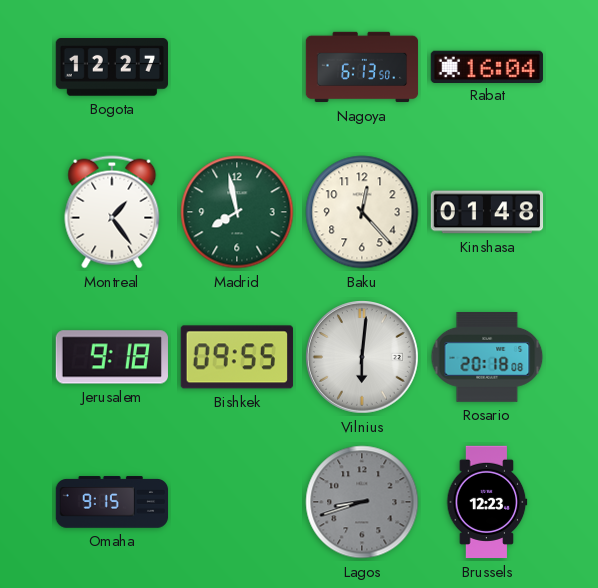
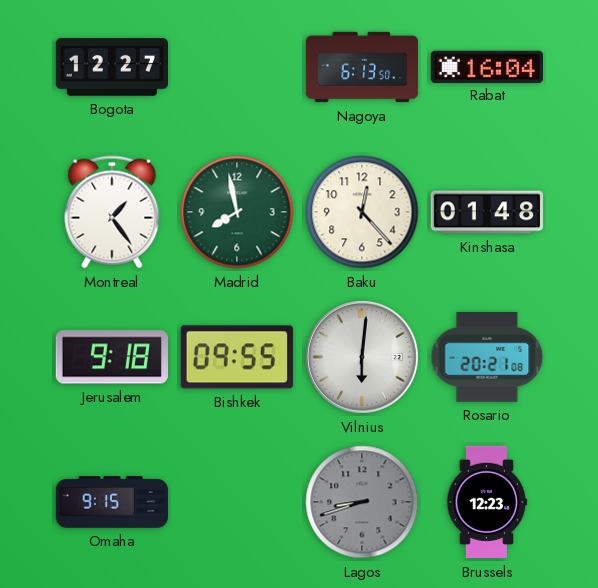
Rosario: 20:18 -> 20:21
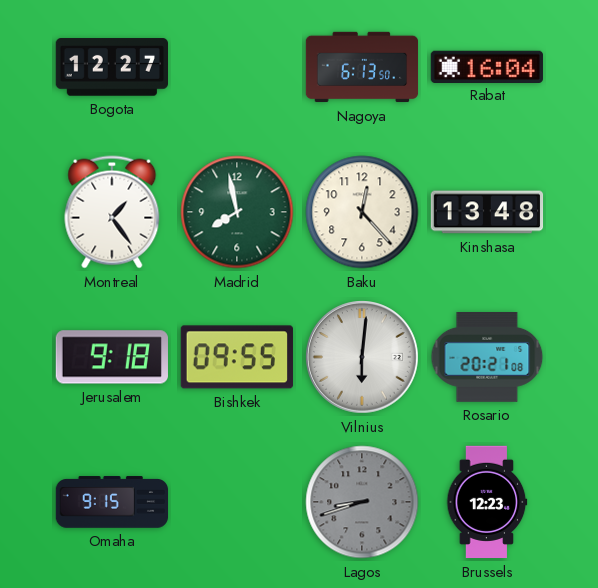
Kinshasa: 01:48 -> 13:48
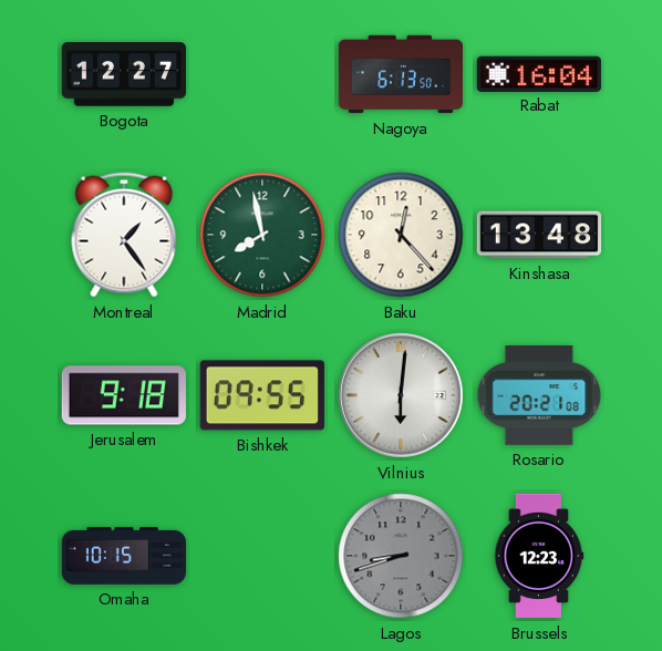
Omaha: 9:15 -> 10:15
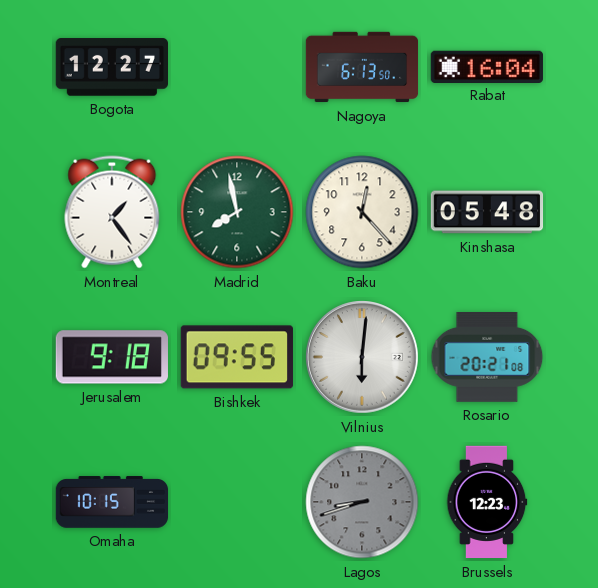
Kinshasa: 13:48 -> 05:48
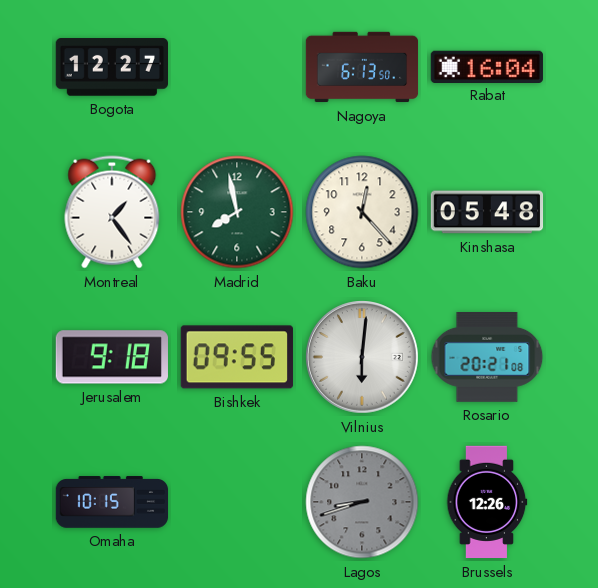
Brussels: 12:23 -> 12:26
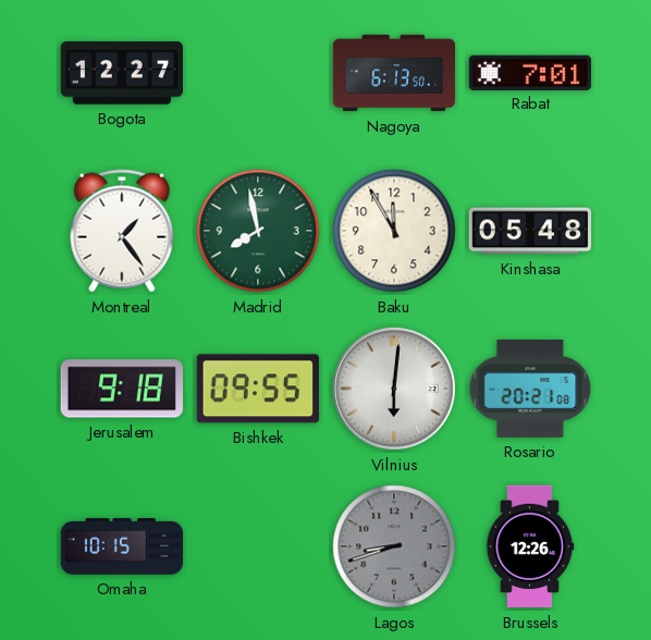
Rabat: 16:04 -> 7:01
Baku: 12:23 -> 11:55
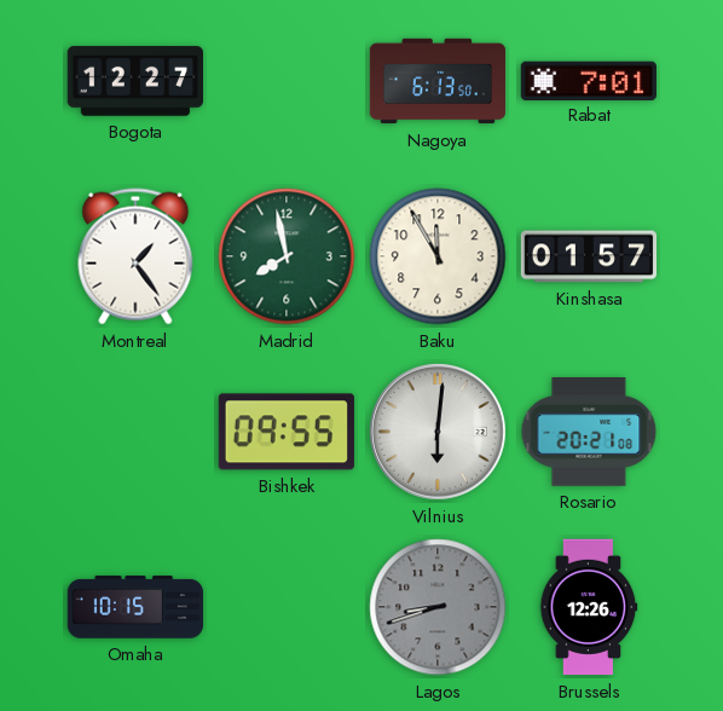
Kinshasa: 05:48 -> 01:57
Jerusalem: 9:18 -> none
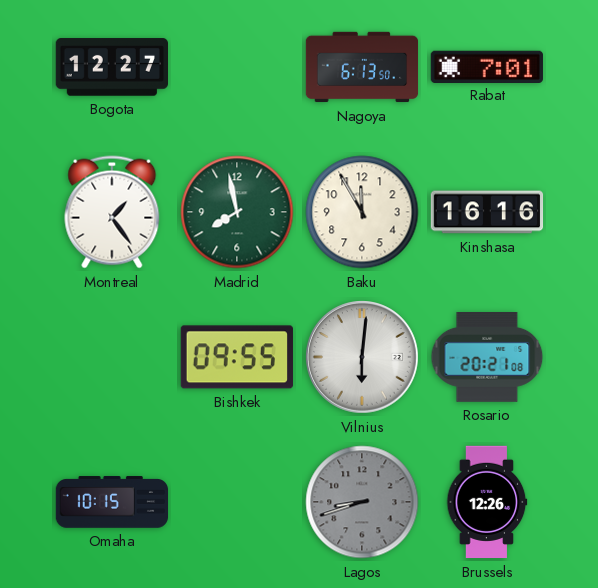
Kinshasa: 01:57 -> 16:16
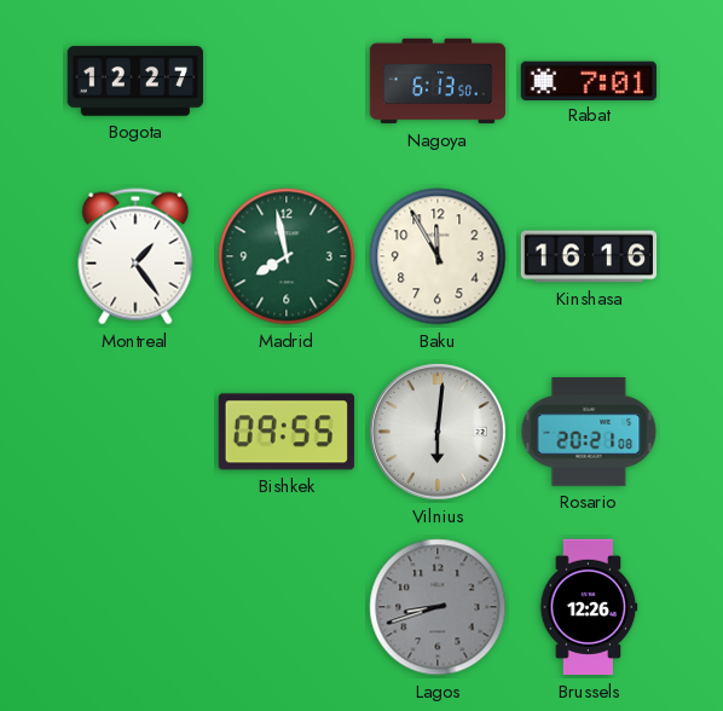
Omaha: 10:15 -> none
